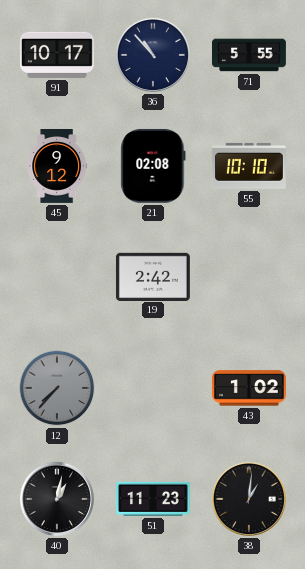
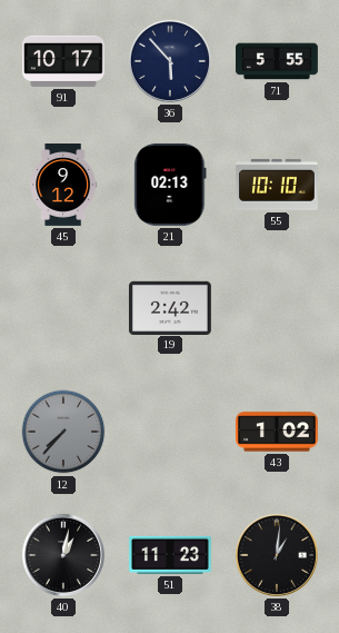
36: 10:53 -> 5:53
21: 02:08 -> 02:13
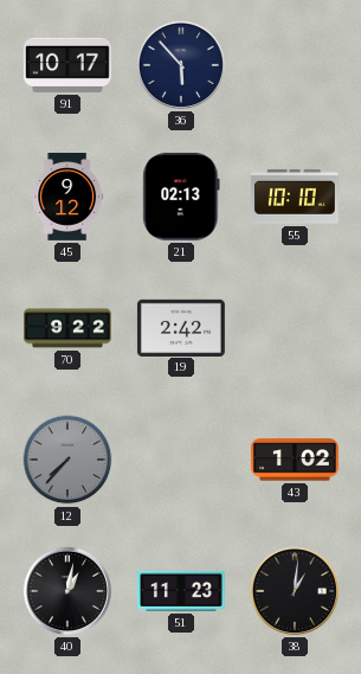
71: 5:55 -> none
70: none -> 9:22
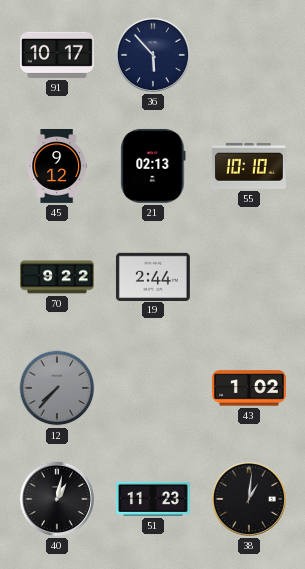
19: 2:42 -> 2:44
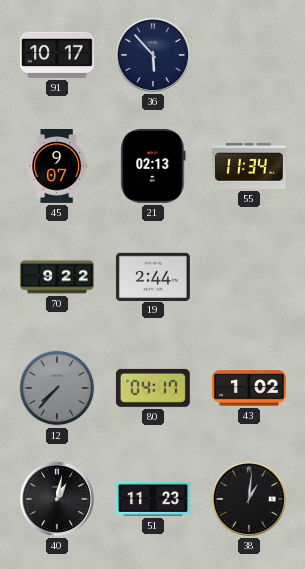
45: 9:12 -> 9:07
55: 10:10 -> 11:34
80: none -> 04:17
